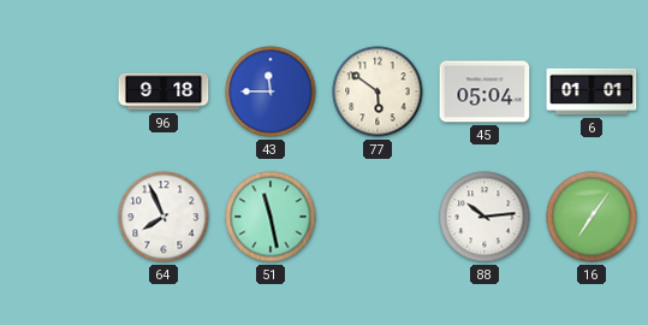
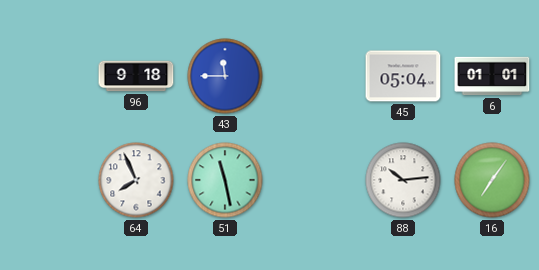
77: 5:51 -> none
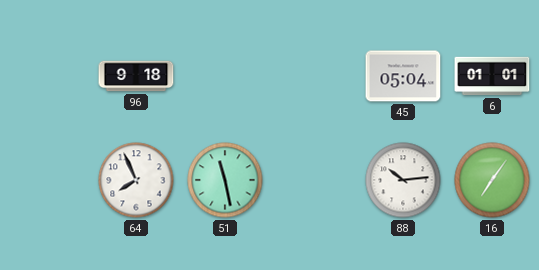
43: 11:45 -> none
